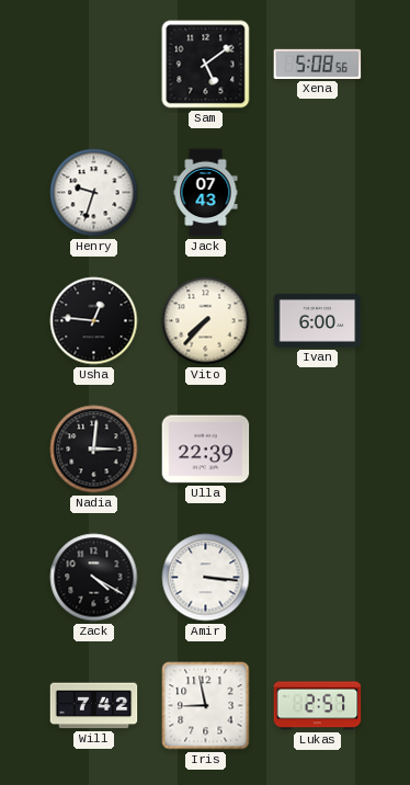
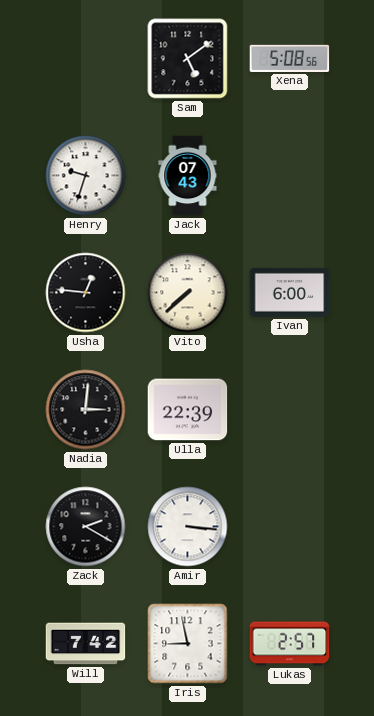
Vito: 7:37 -> 7:38
Zack: 4:20 -> 2:20
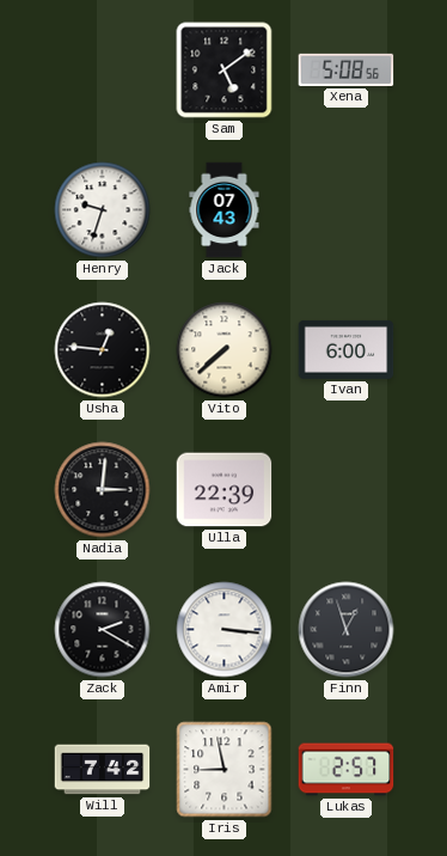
Finn: none -> 12:57
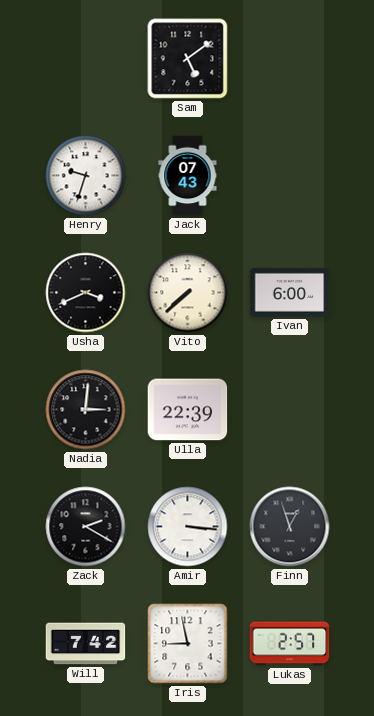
Xena: 5:08 -> none
Usha: 12:46 -> 3:41
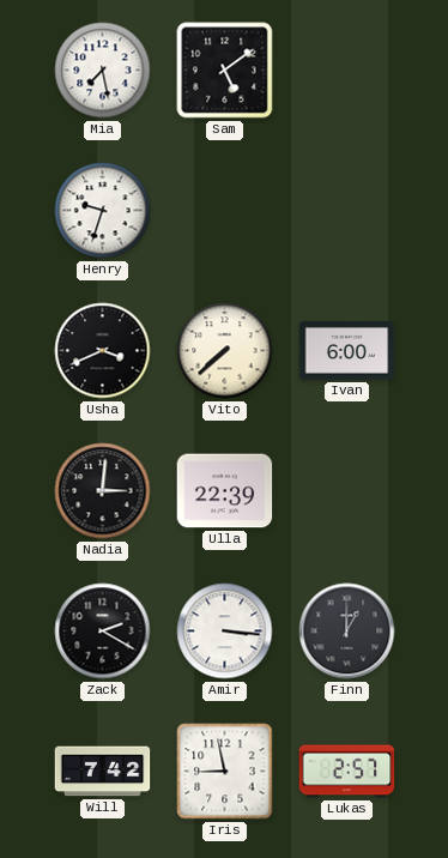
Mia: none -> 7:28
Jack: 07:43 -> none
Finn: 12:57 -> 1:00
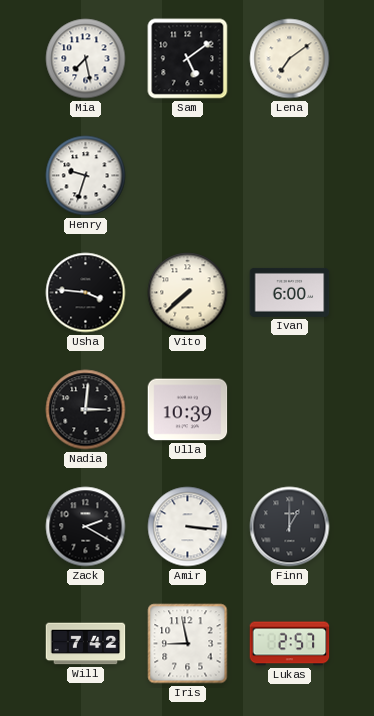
Lena: none -> 7:09
Usha: 3:41 -> 3:46
Ulla: 22:39 -> 10:39
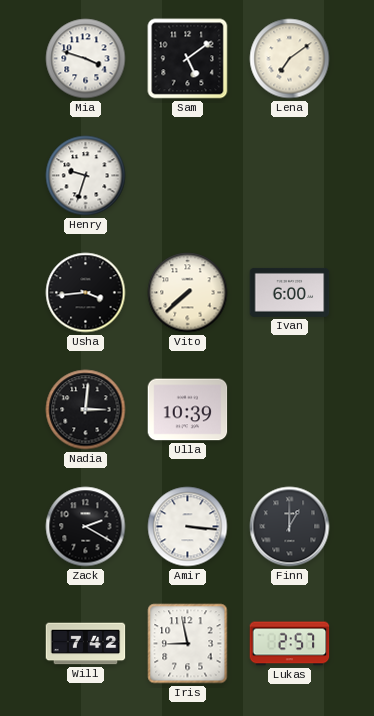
Mia: 7:28 -> 3:48
Usha: 3:46 -> 3:44
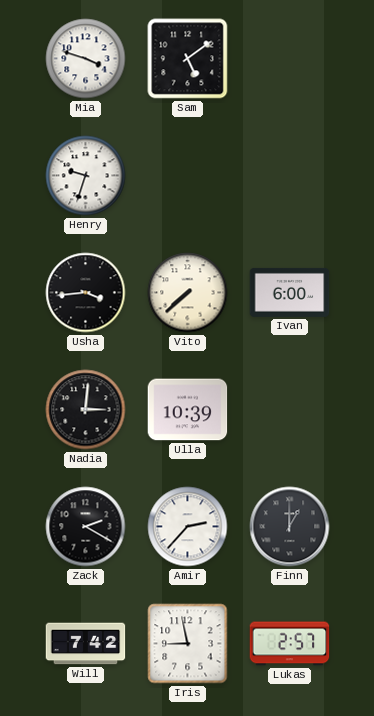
Lena: 7:09 -> none
Amir: 3:16 -> 2:37
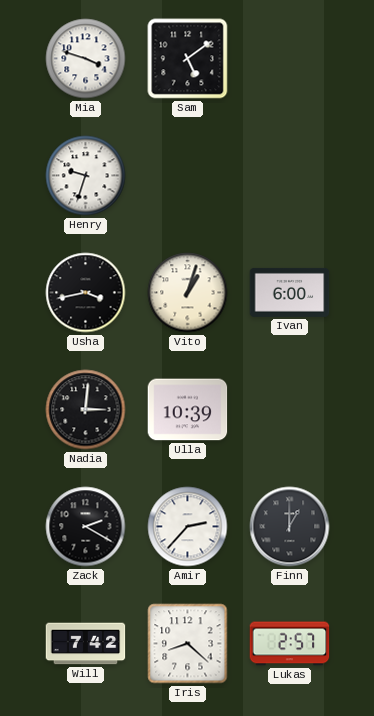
Usha: 3:44 -> 3:43
Vito: 7:38 -> 1:03
Iris: 8:58 -> 8:22
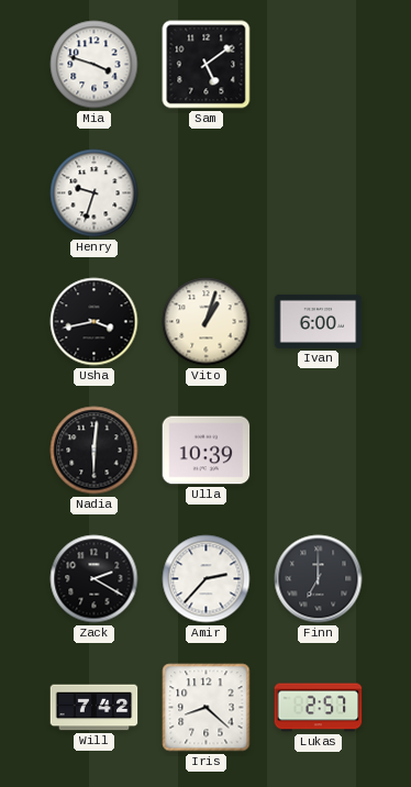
Nadia: 3:01 -> 6:01
Finn: 1:00 -> 7:00
